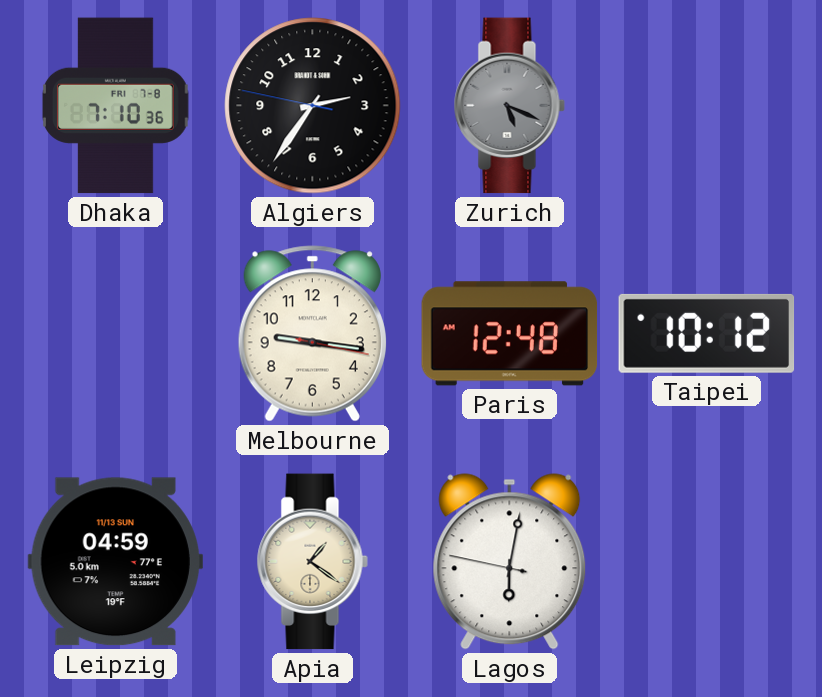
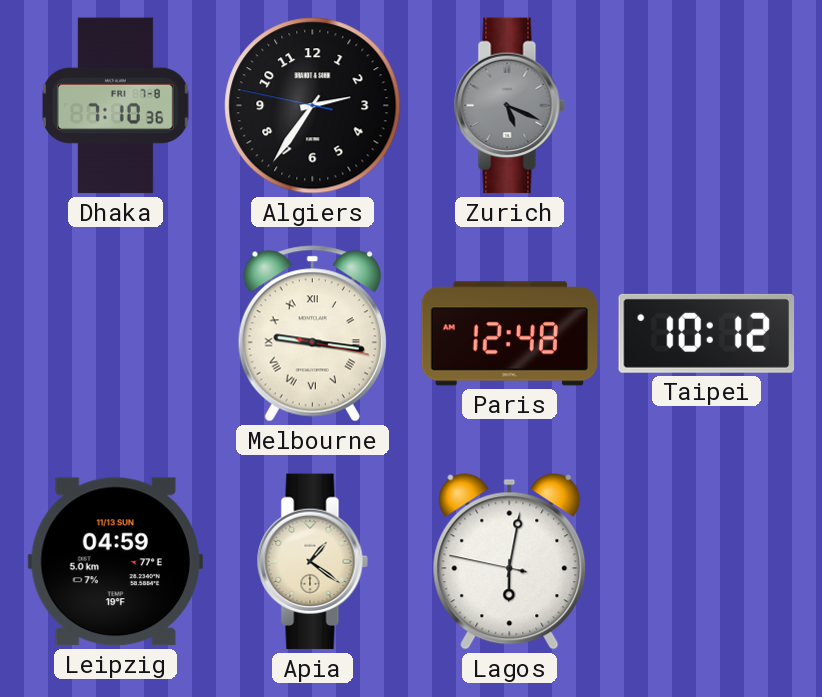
Melbourne numerals: Arabic -> Roman
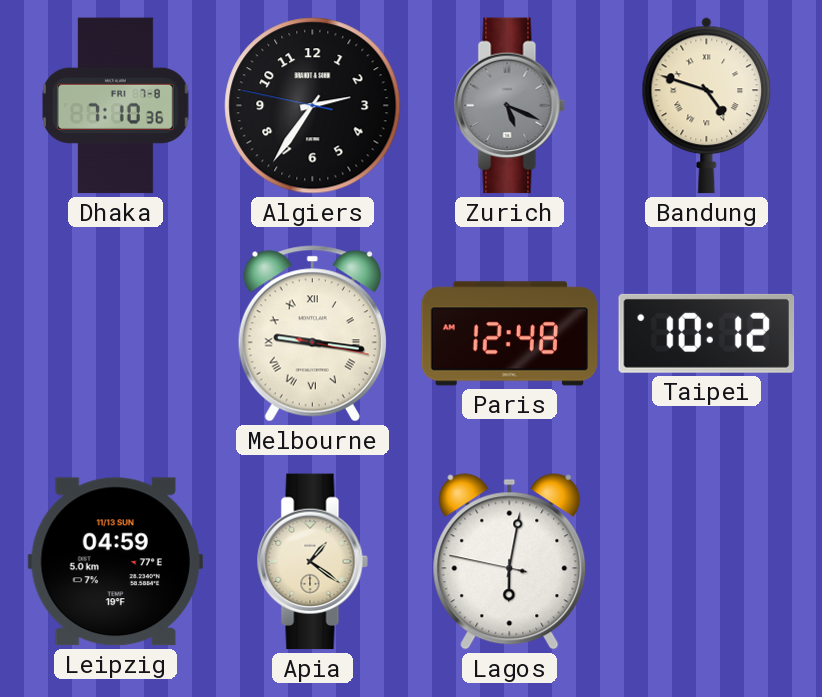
Bandung: none -> 4:48
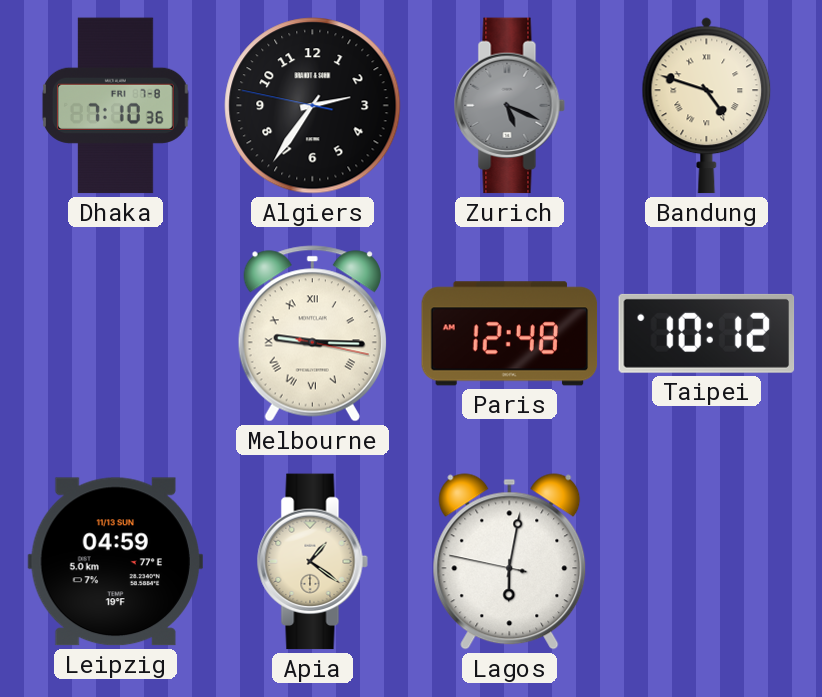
Melbourne: 9:16 -> 9:15
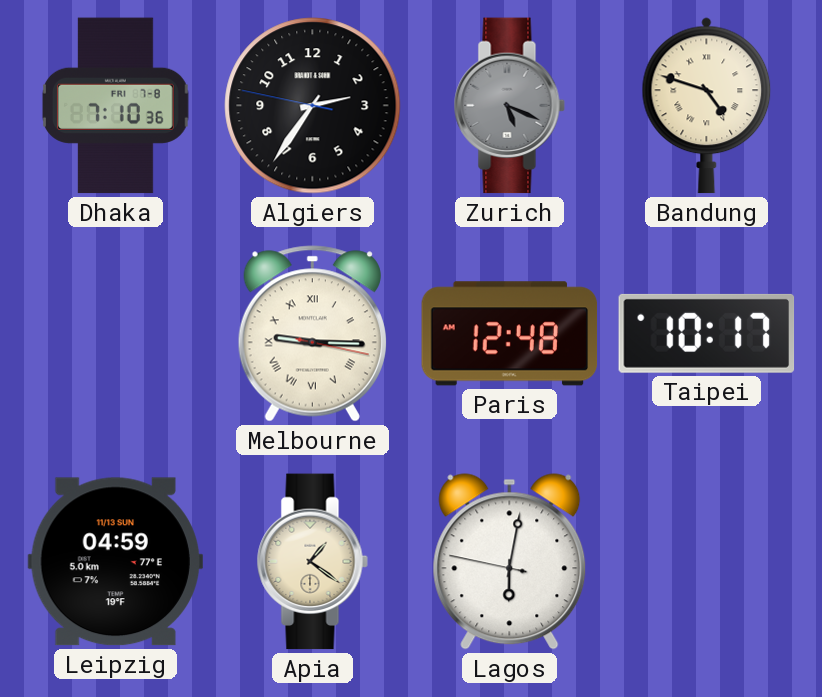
Taipei: 10:12 -> 10:17
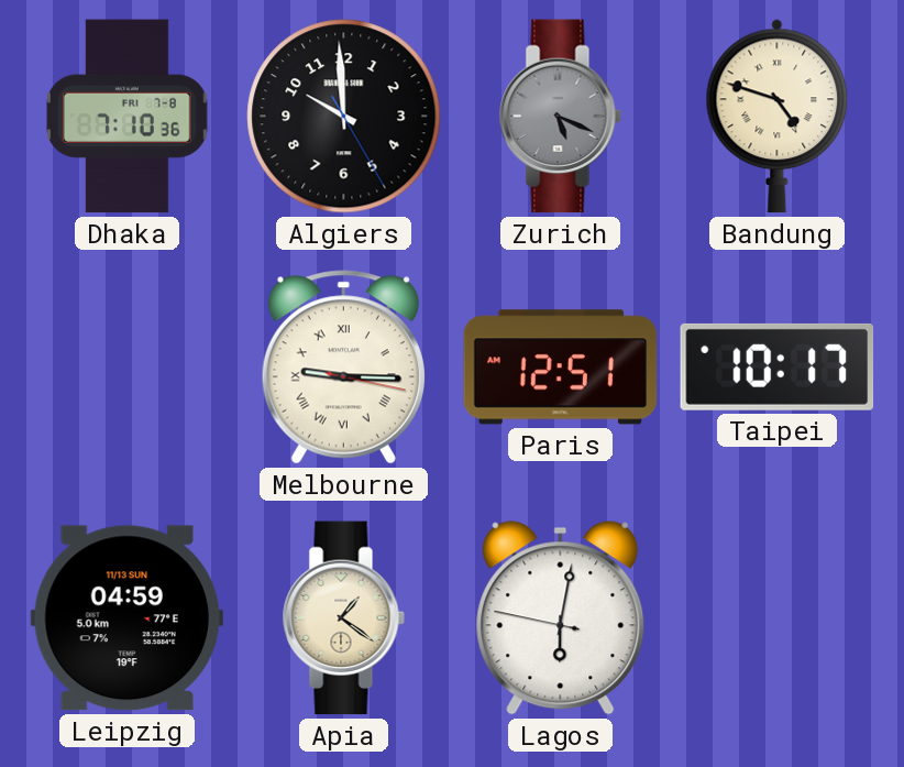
Algiers: 2:35 -> 9:59
Paris: 12:48 -> 12:51
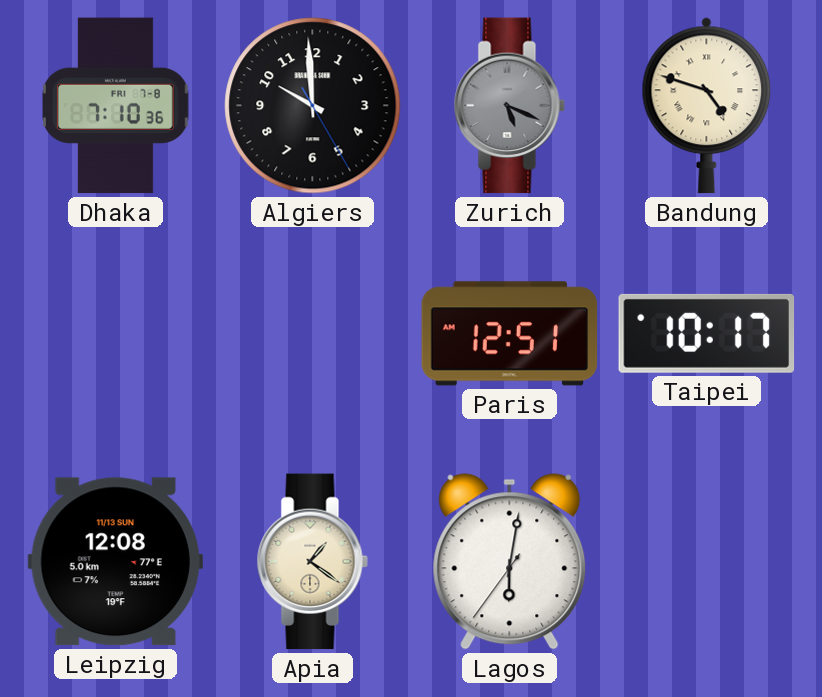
Melbourne: 9:15 -> none
Leipzig: 04:59 -> 12:08
Lagos: 6:01:47 -> 6:01:36
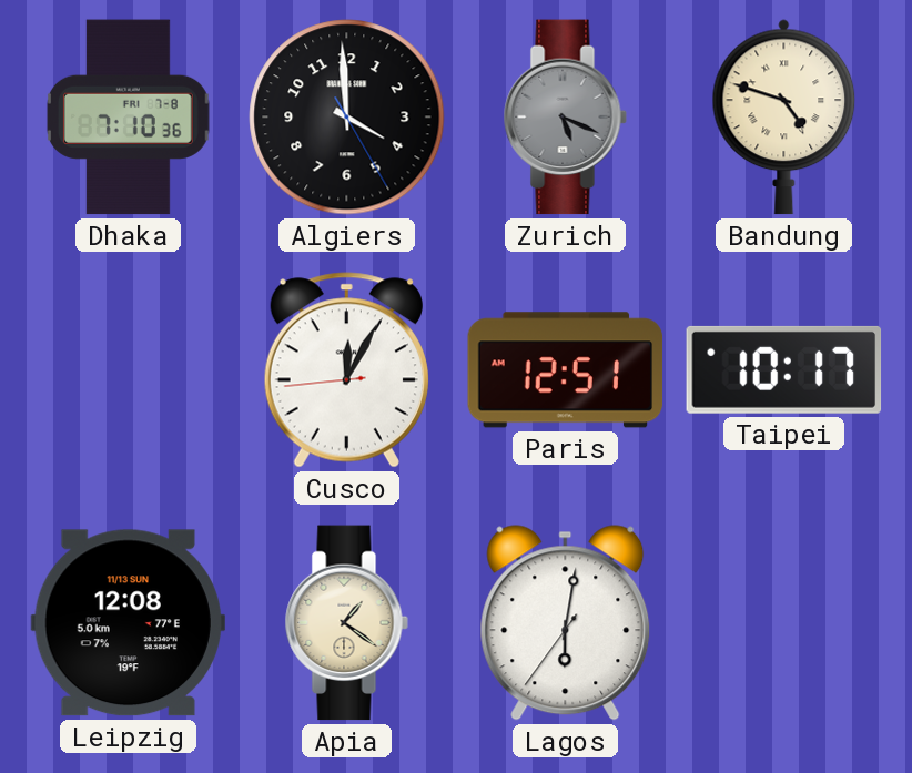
Algiers: 9:59 -> 3:59
Cusco: none -> 12:04
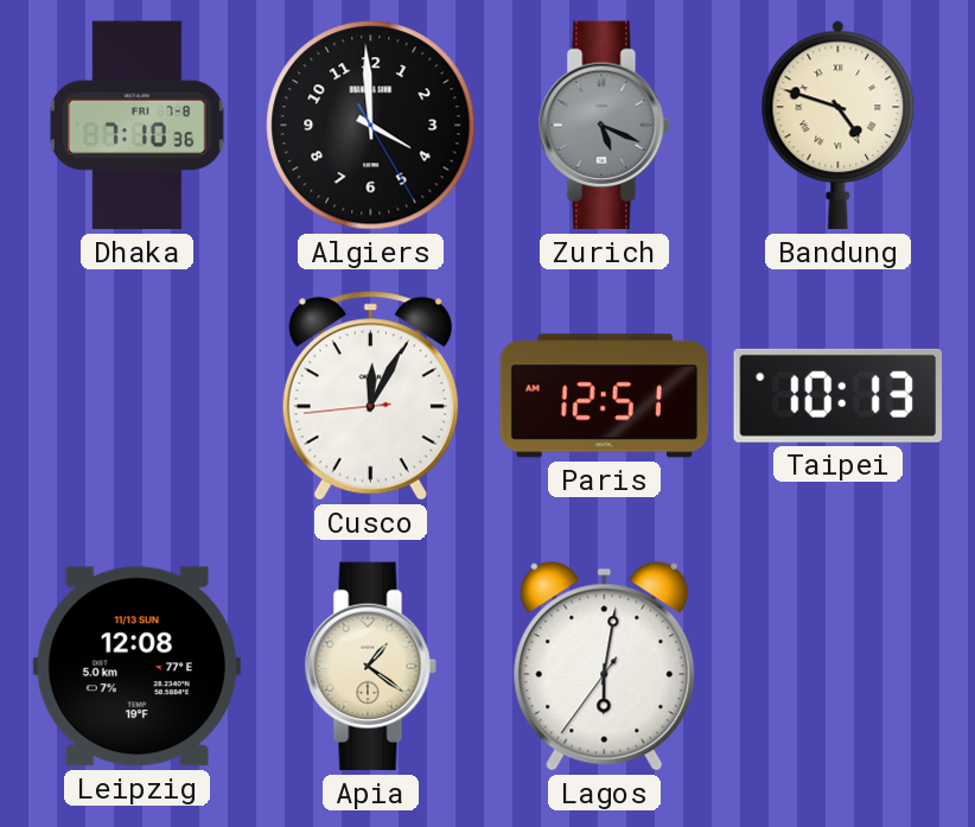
Taipei: 10:17 -> 10:13
